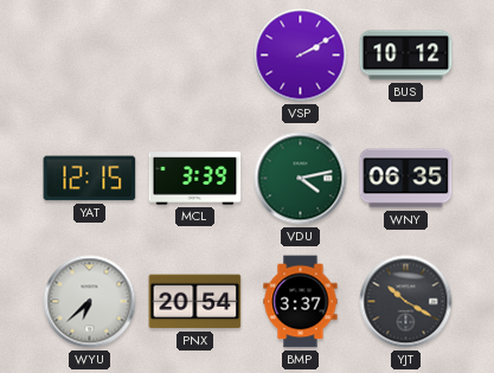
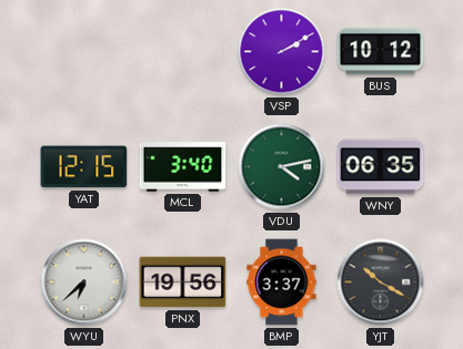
MCL: 3:39 -> 3:40
PNX: 20:54 -> 19:56
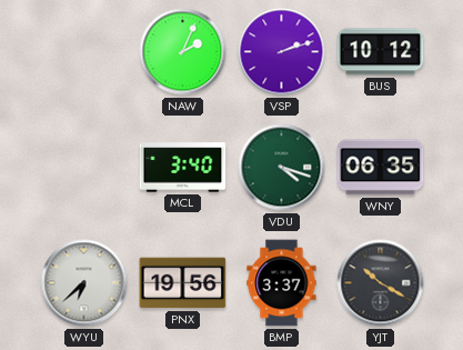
NAW: none -> 2:04
VSP: 2:10 -> 2:12
YAT: 12:15 -> none
VDU: 4:13 -> 4:18
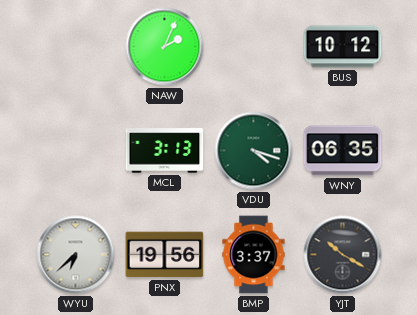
VSP: 2:12 -> none
MCL: 3:40 -> 3:13
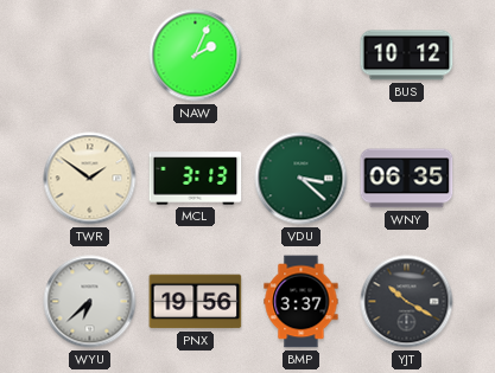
TWR: none -> 1:51
VDU: 4:18 -> 3:22
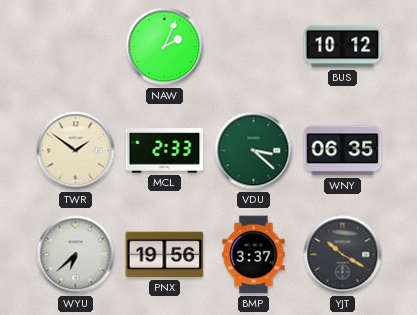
MCL: 3:13 -> 2:33
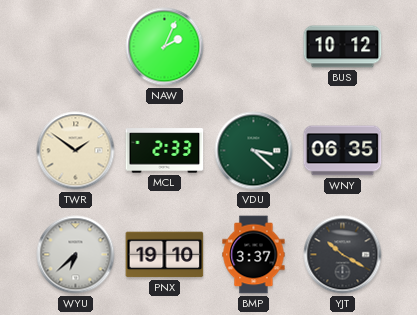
PNX: 19:56 -> 19:10
